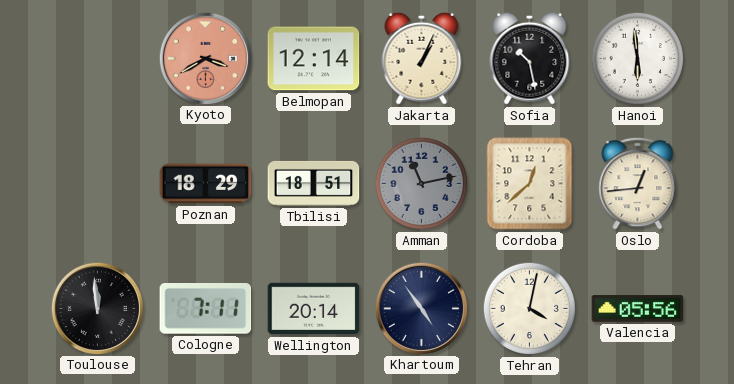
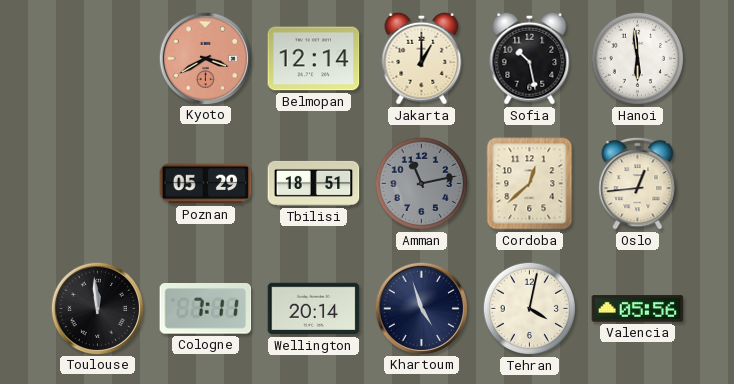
Jakarta: 1:04 -> 1:00
Poznan: 18:29 -> 05:29
Khartoum: 4:54 -> 4:57
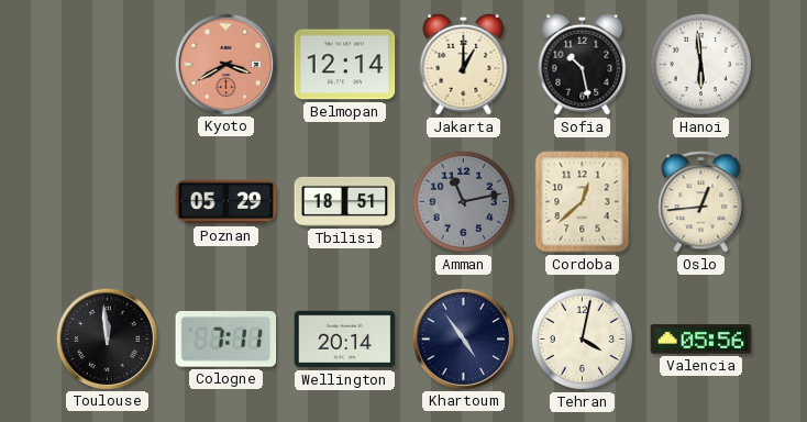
Khartoum: 4:57 -> 4:54
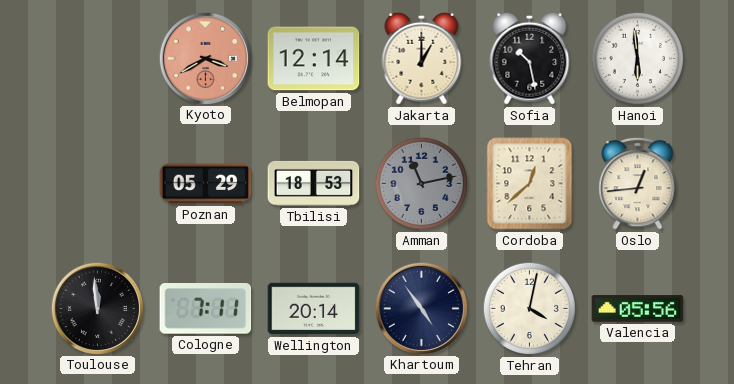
Tbilisi: 18:51 -> 18:53
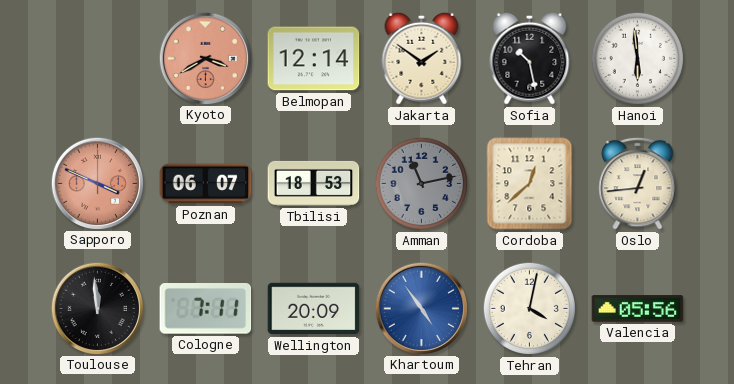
Jakarta: 1:00 -> 1:51
Sapporo: none -> 3:49
Poznan: 05:29 -> 06:07
Wellington: 20:14 -> 20:09
Khartoum dial: navy -> blue
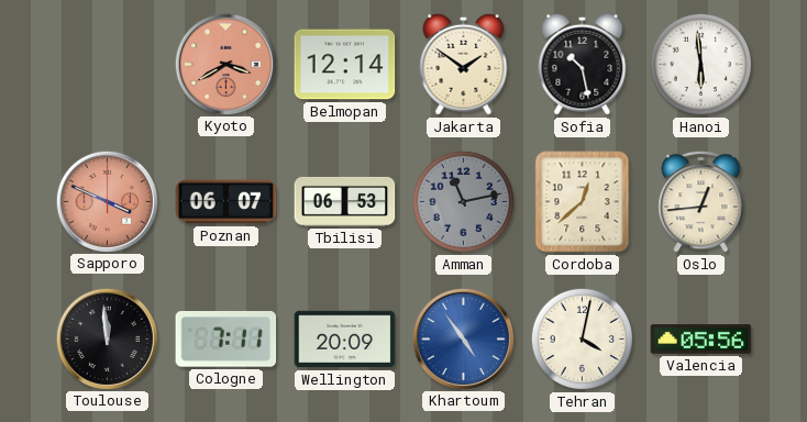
Tbilisi: 18:53 -> 06:53
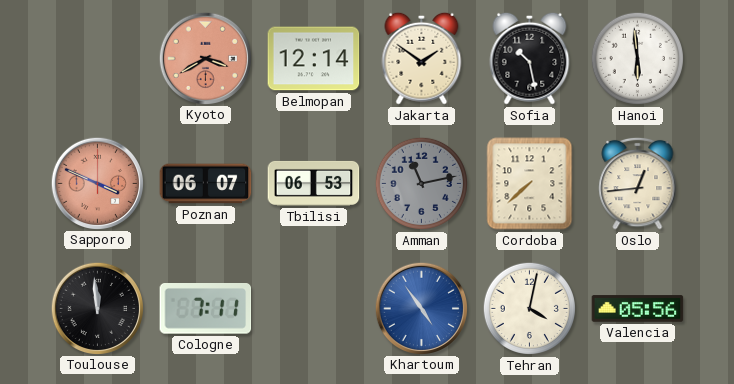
Cordoba: 12:38 -> 7:38
Wellington: 20:09 -> none
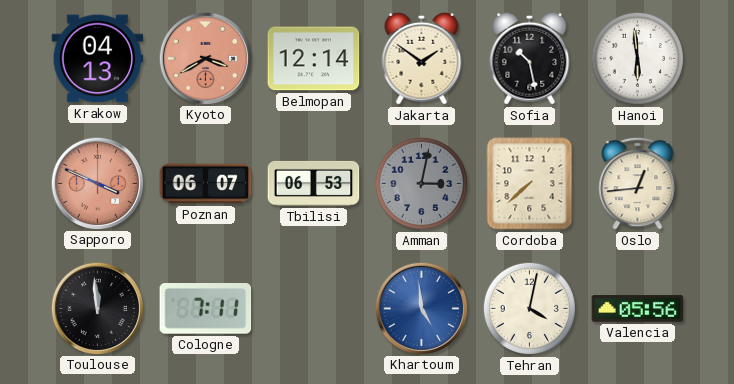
Krakow: none -> 04:13
Amman: 11:13 -> 3:02
Khartoum: 4:54 -> 4:59
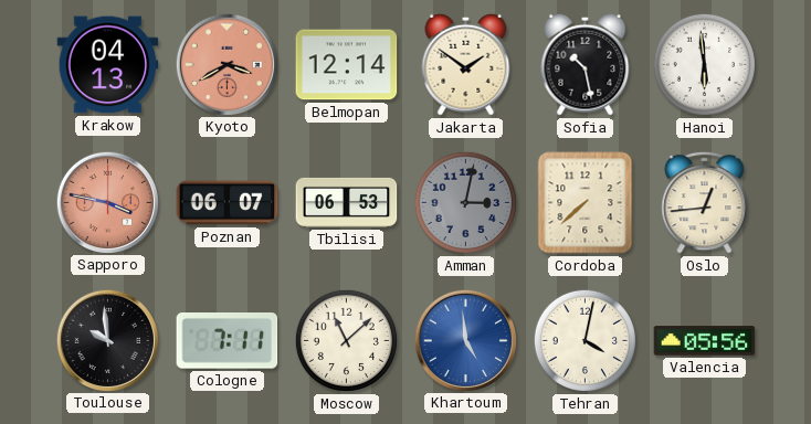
Sapporo: 3:49 -> 3:47
Toulouse: 11:59 -> 9:59
Moscow: none -> 11:08
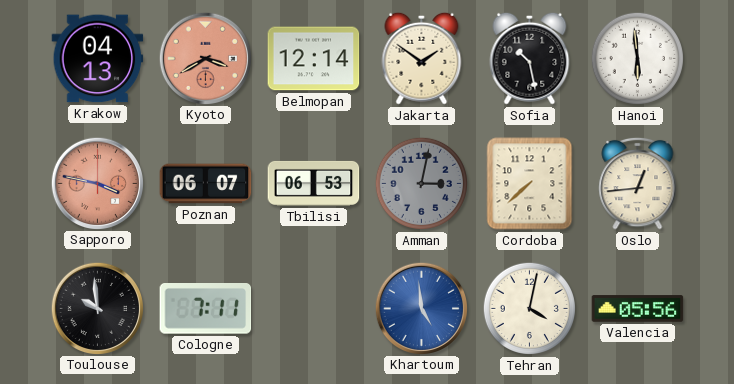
Moscow: 11:08 -> none
